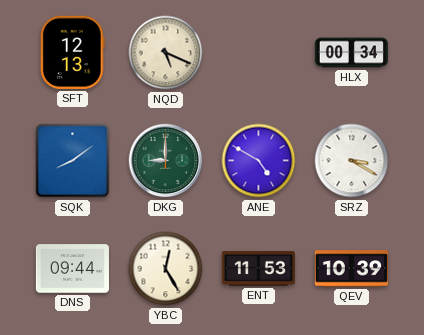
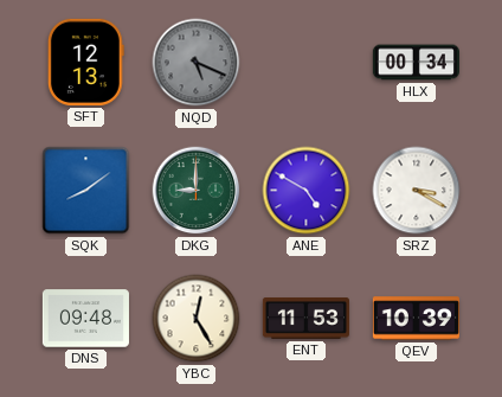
NQD dial: cream -> grey
DNS: 09:44 -> 09:48
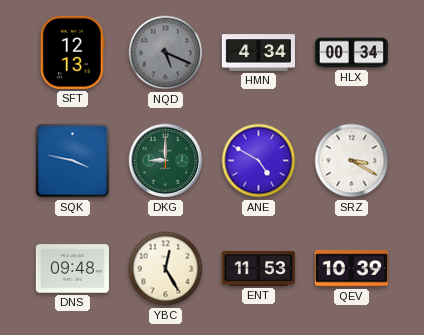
HMN: none -> 4:34
SQK: 8:09 -> 3:47
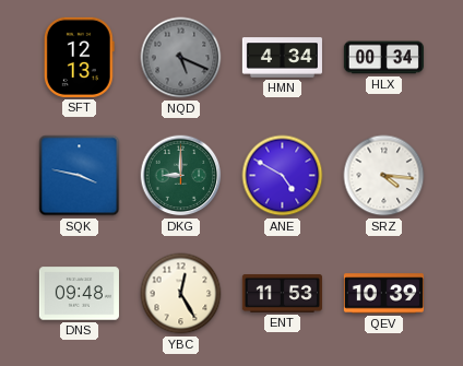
SRZ: 3:20 -> 4:16
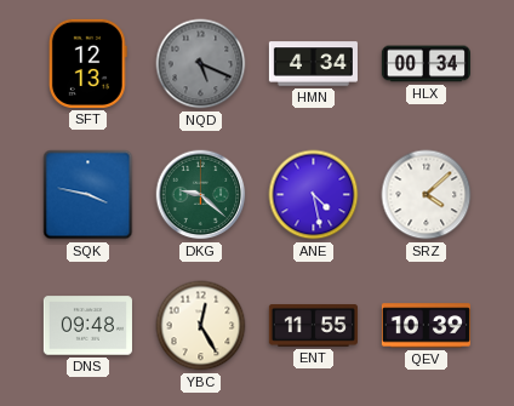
DKG: 9:00 -> 9:22
ANE: 4:50 -> 4:28
SRZ: 4:16 -> 4:08
ENT: 11:53 -> 11:55
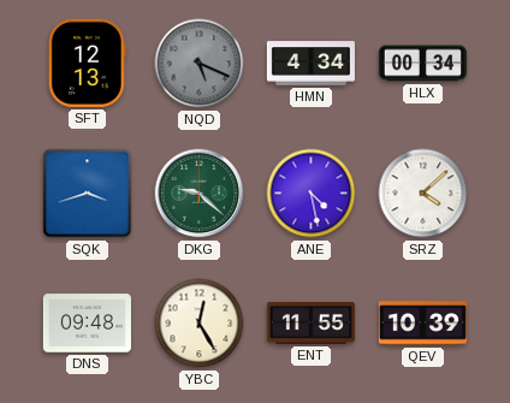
SQK: 3:47 -> 3:42
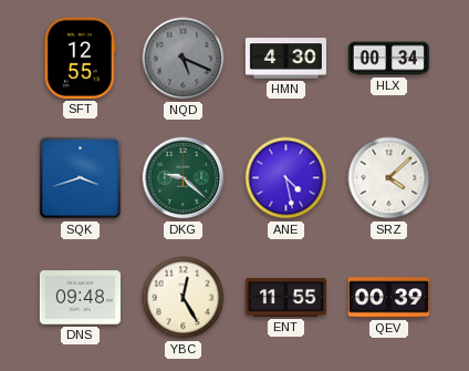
SFT: 12:13 -> 12:55
HMN: 4:34 -> 4:30
QEV: 10:39 -> 00:39
